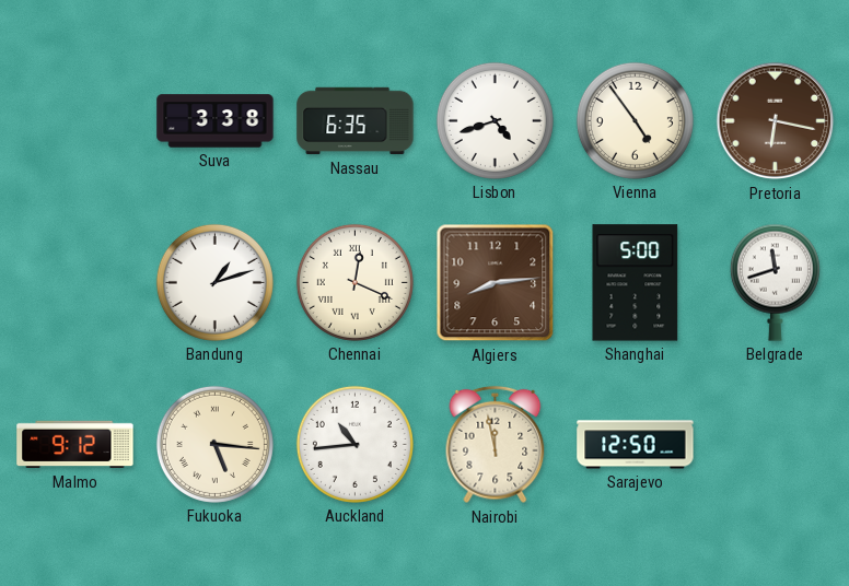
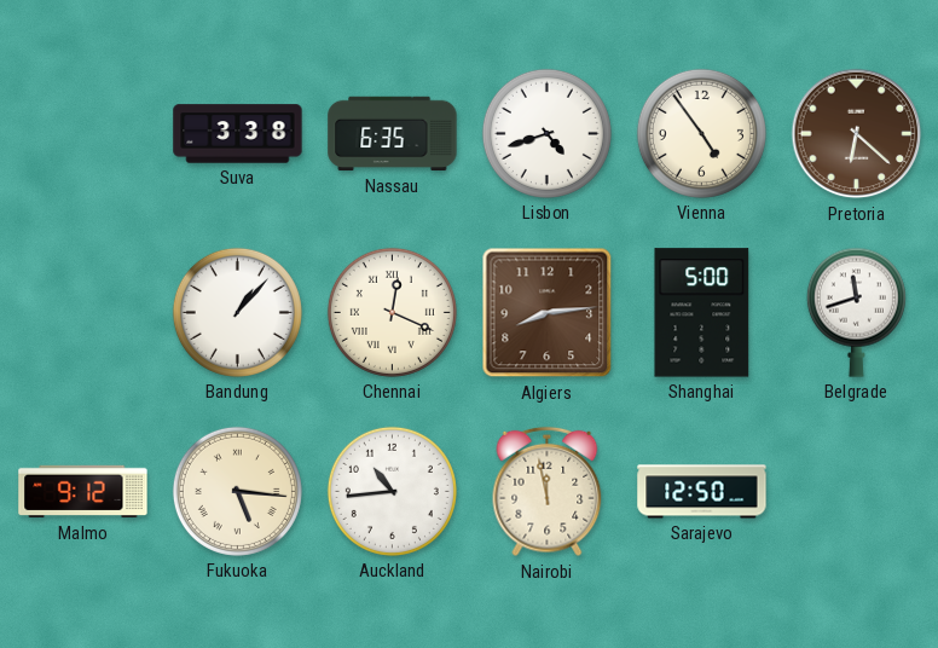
Pretoria: 6:17 -> 6:22
Bandung: 1:12 -> 1:07
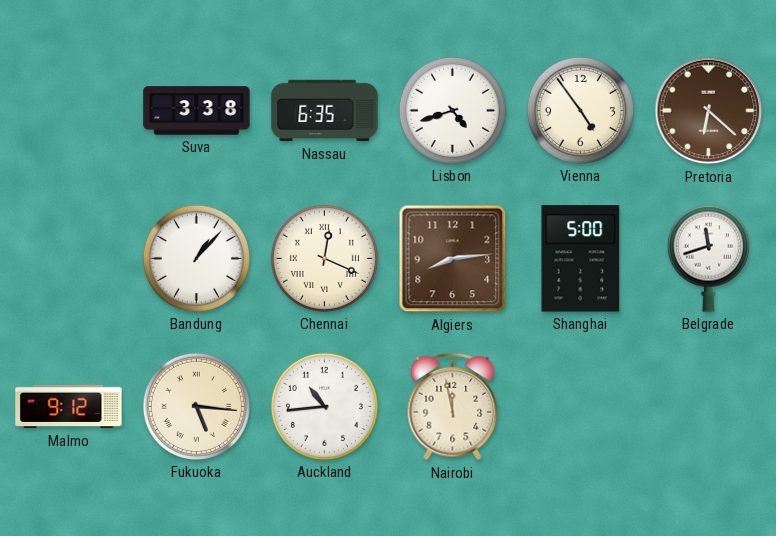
Sarajevo: 12:50 -> none
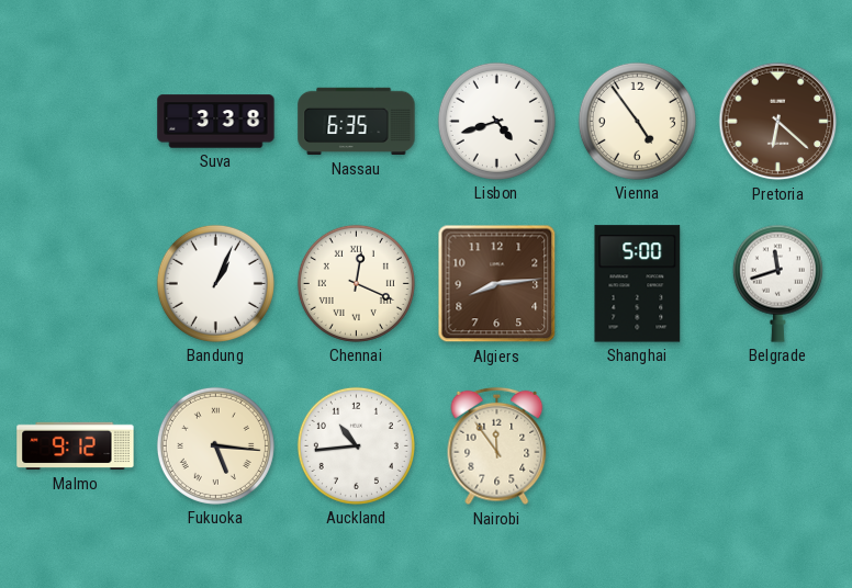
Bandung: 1:07 -> 1:04
Nairobi: 11:58 -> 11:54
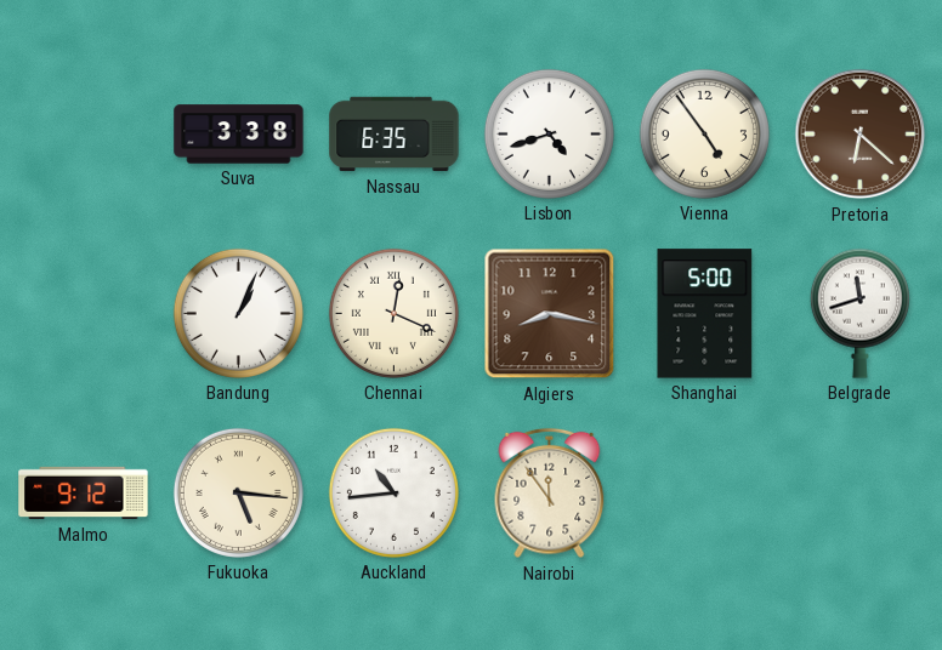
Algiers: 8:14 -> 8:17
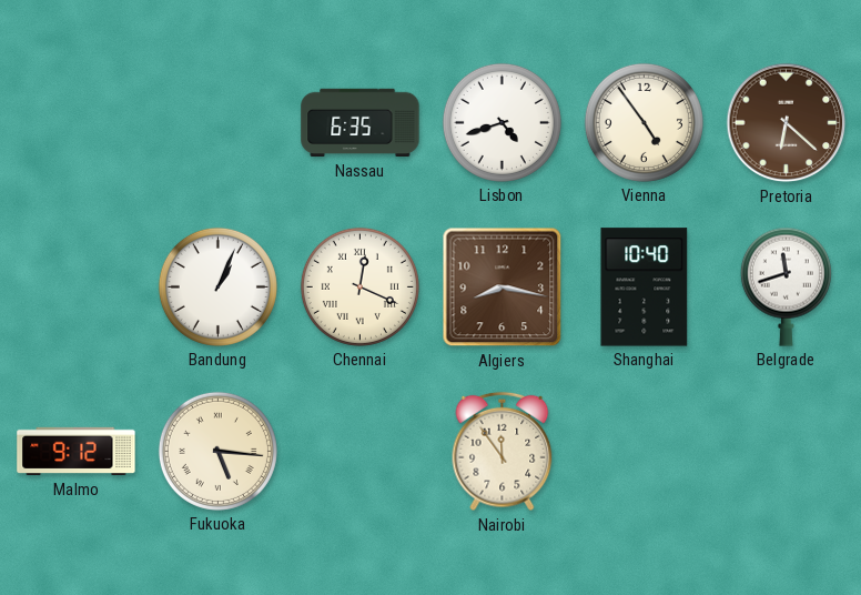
Suva: 3:38 -> none
Shanghai: 5:00 -> 10:40
Auckland: 10:44 -> none
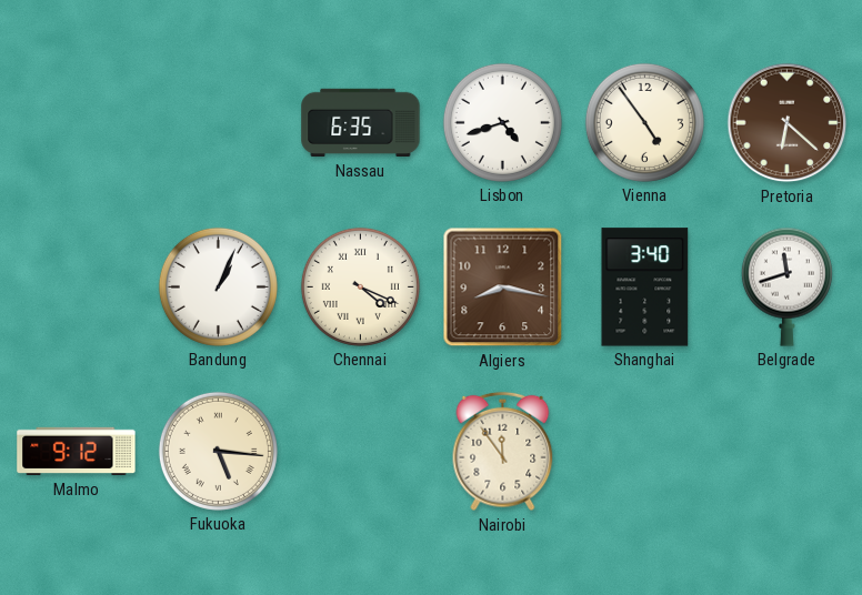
Chennai: 12:19 -> 4:19
Shanghai: 10:40 -> 3:40
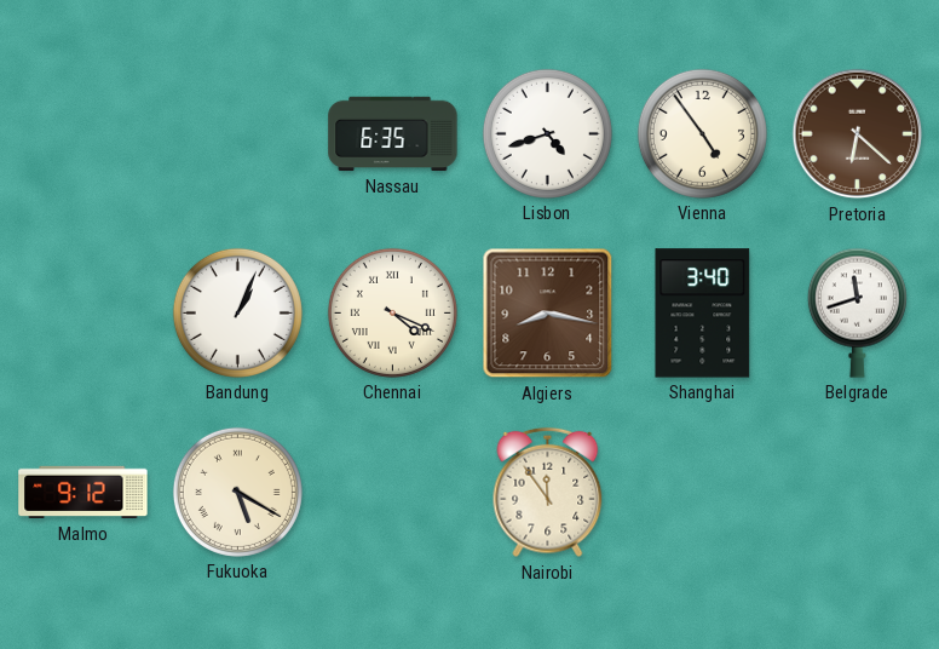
Fukuoka: 5:16 -> 5:20
